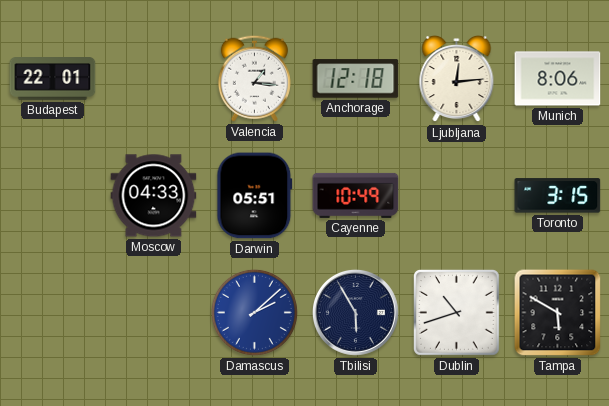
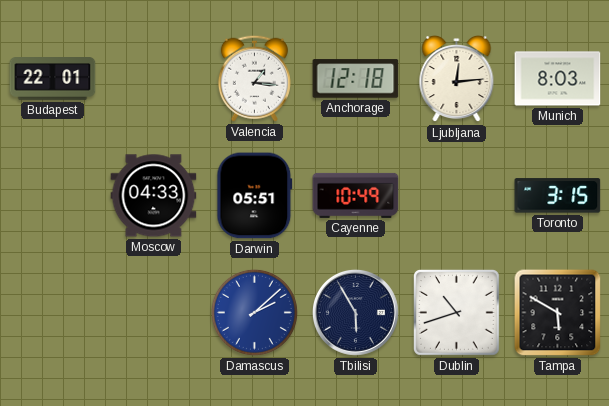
Munich: 8:06 -> 8:03
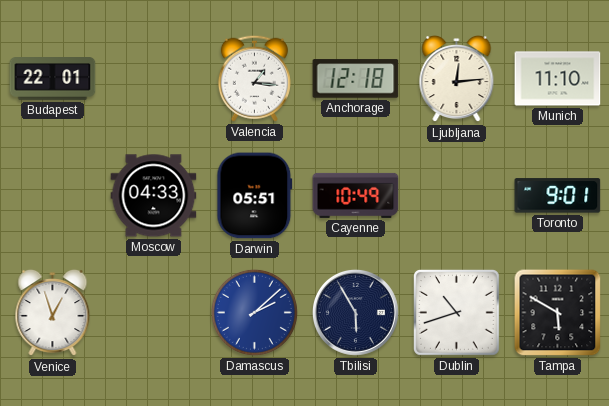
Munich: 8:03 -> 11:10
Toronto: 3:15 -> 9:01
Venice: none -> 12:57
